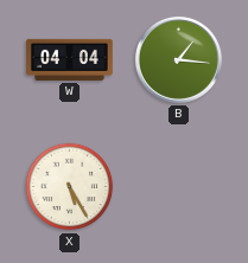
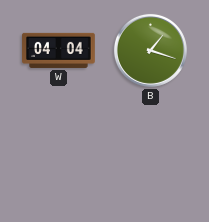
B: 1:16 -> 1:18
X: 5:25 -> none
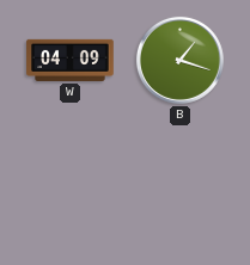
W: 04:04 -> 04:09
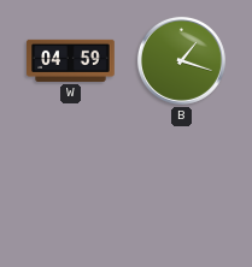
W: 04:09 -> 04:59
